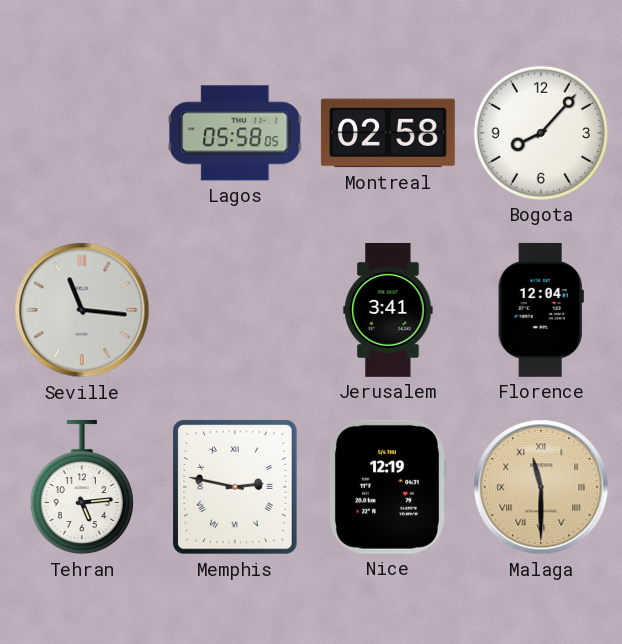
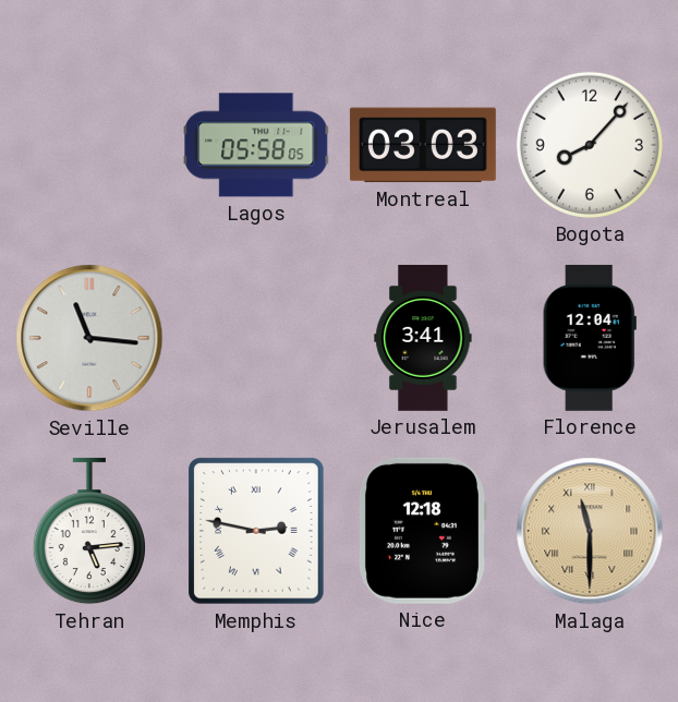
Montreal: 02:58 -> 03:03
Nice: 12:19 -> 12:18
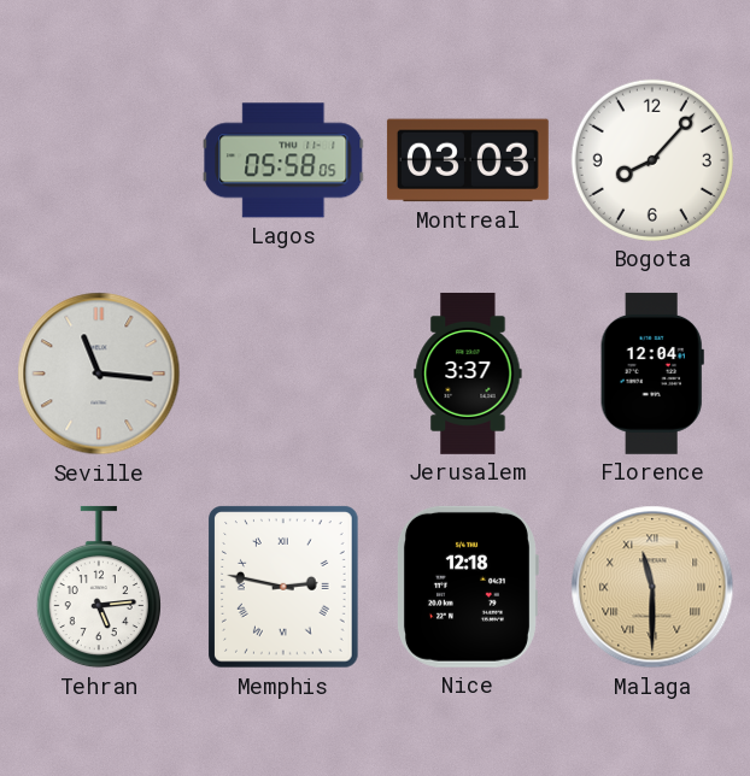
Jerusalem: 3:41 -> 3:37
